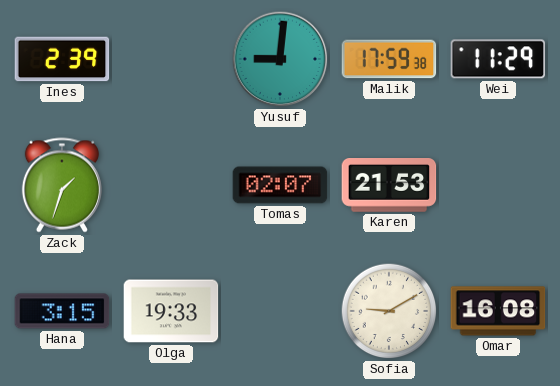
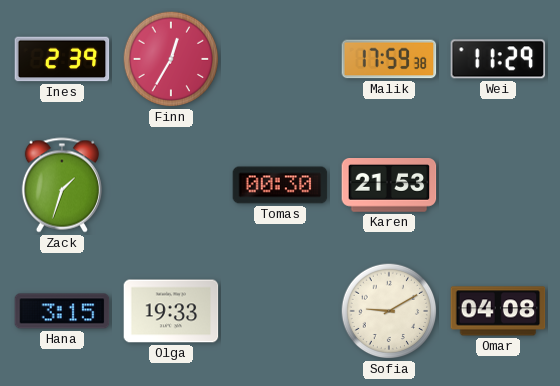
Finn: none -> 12:35
Yusuf: 9:01 -> none
Tomas: 02:07 -> 00:30
Omar: 16:08 -> 04:08
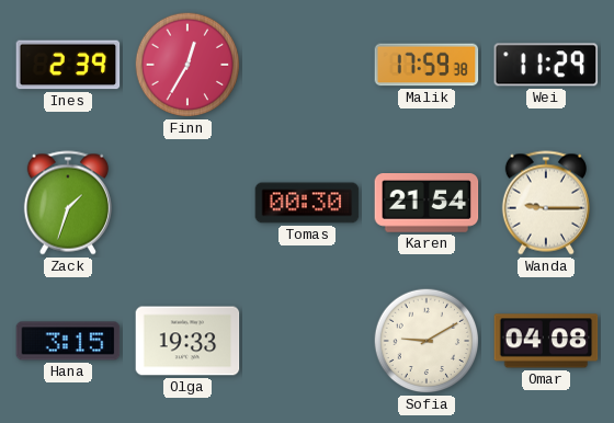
Karen: 21:53 -> 21:54
Wanda: none -> 9:15
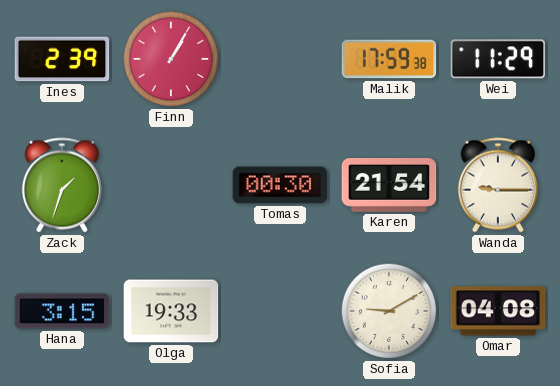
Finn: 12:35 -> 1:05
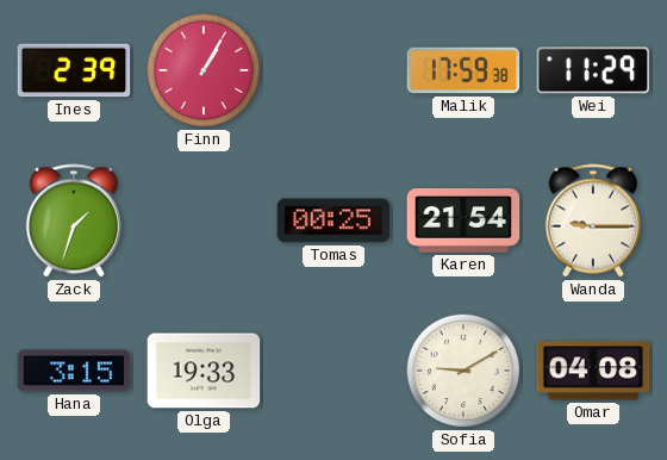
Tomas: 00:30 -> 00:25
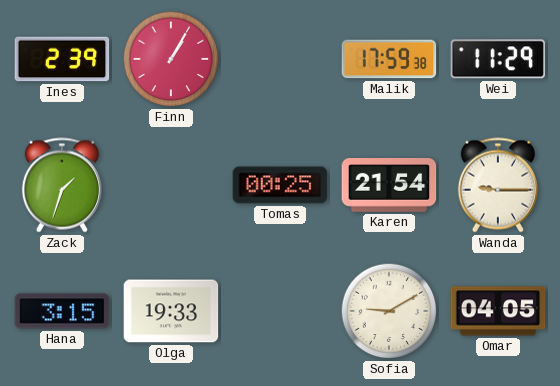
Omar: 04:08 -> 04:05
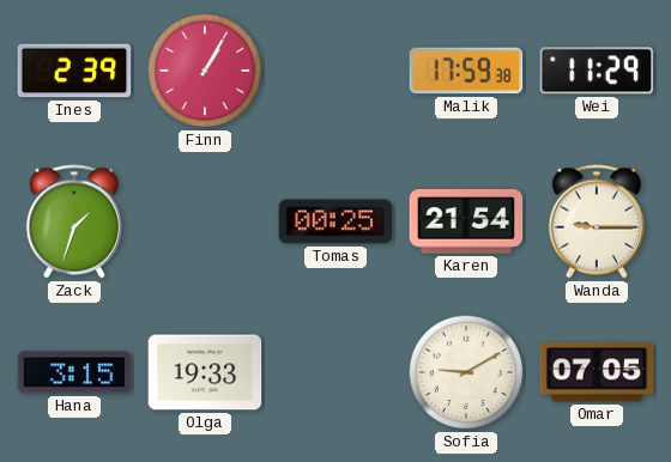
Omar: 04:05 -> 07:05
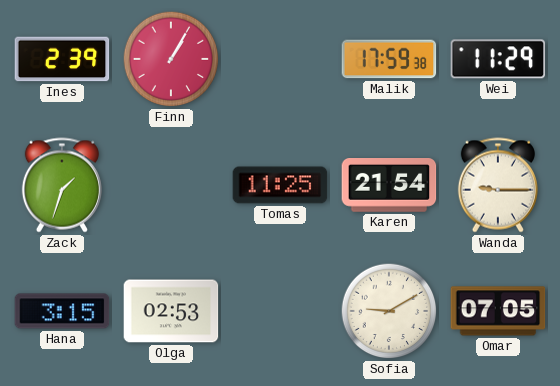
Tomas: 00:25 -> 11:25
Olga: 19:33 -> 02:53
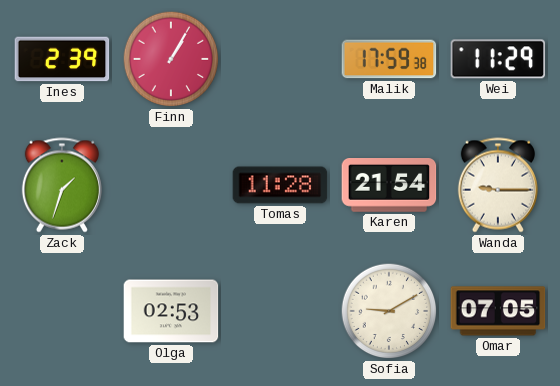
Tomas: 11:25 -> 11:28
Hana: 3:15 -> none
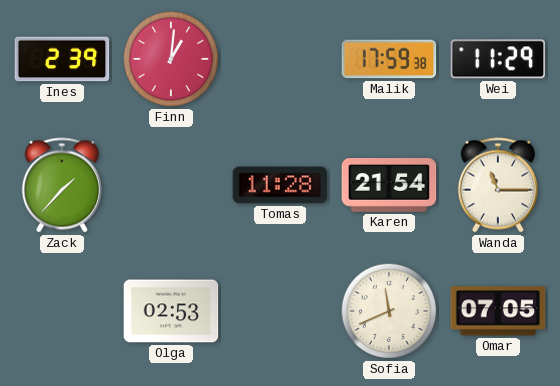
Finn: 1:05 -> 1:01
Zack: 1:33 -> 1:37
Wanda: 9:15 -> 11:15
Sofia: 9:10 -> 11:41
